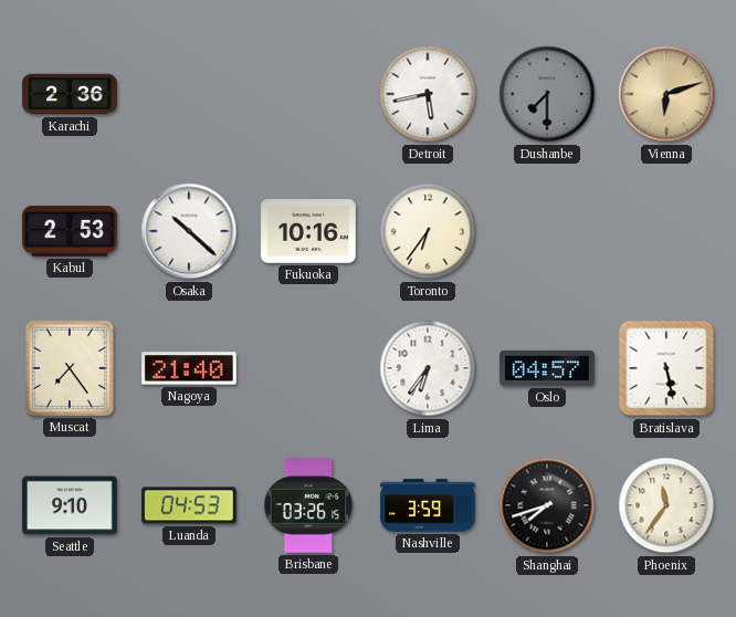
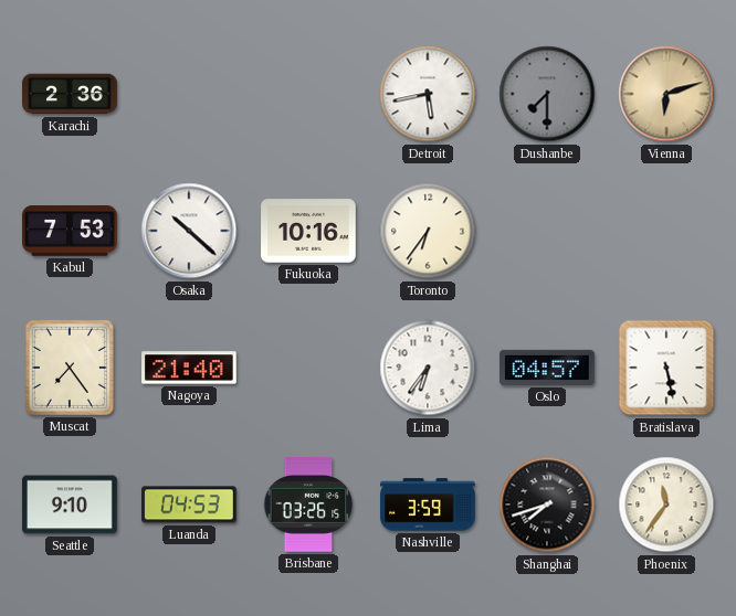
Kabul: 2:53 -> 7:53
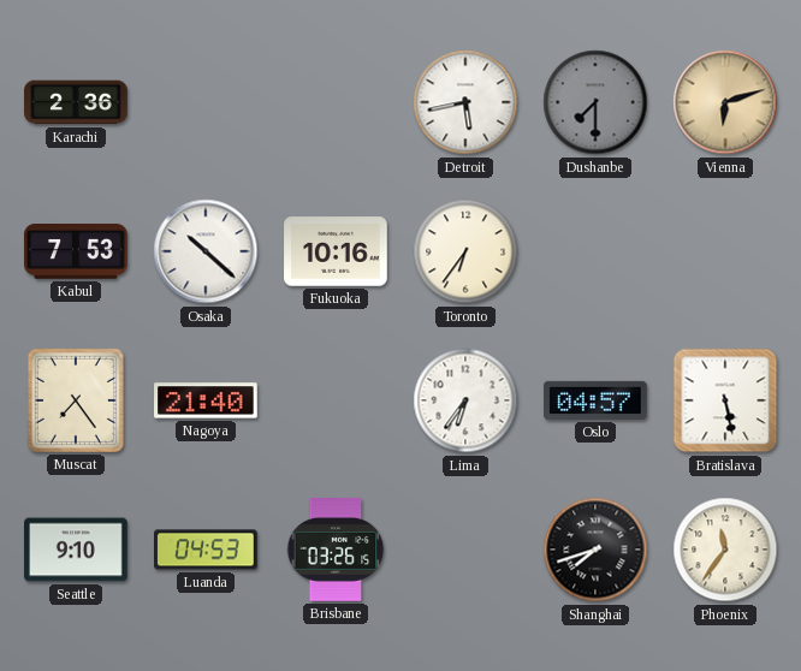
Nashville: 3:59 -> none
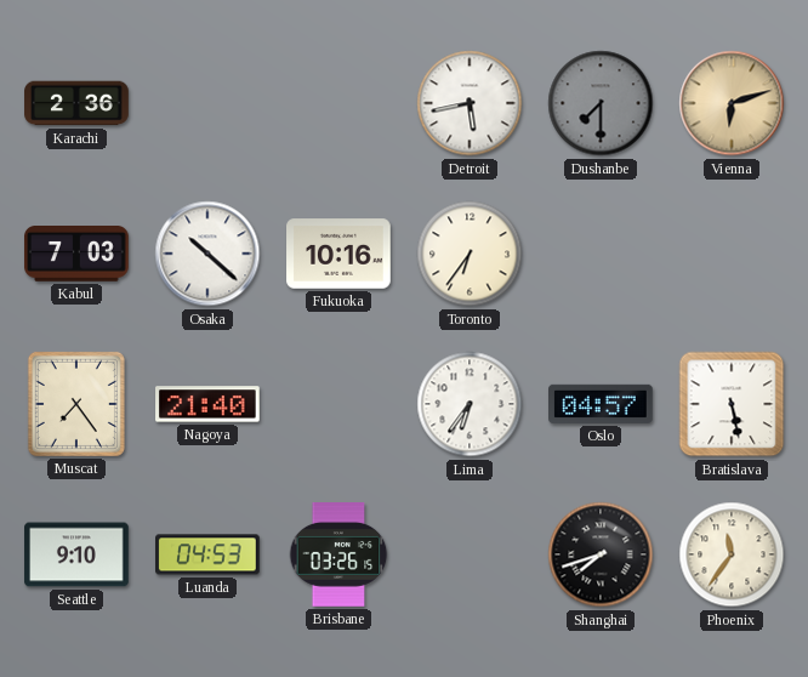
Kabul: 7:53 -> 7:03
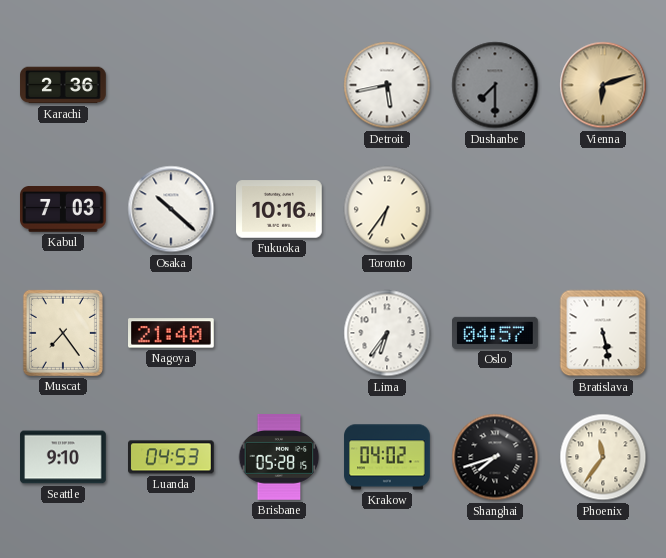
Brisbane: 03:26 -> 05:28
Krakow: none -> 04:02
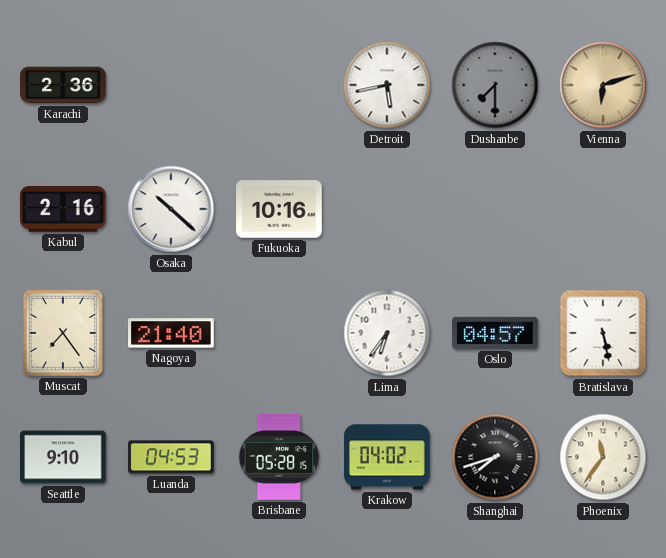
Kabul: 7:03 -> 2:16
Toronto: 6:36 -> none
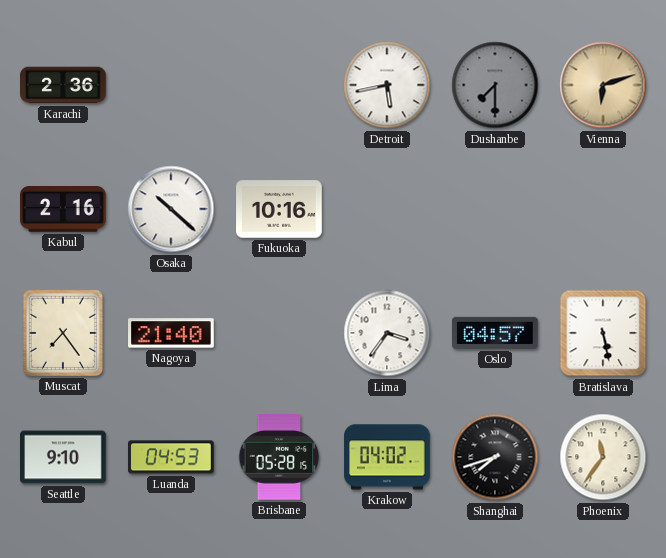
Lima: 6:36 -> 3:36
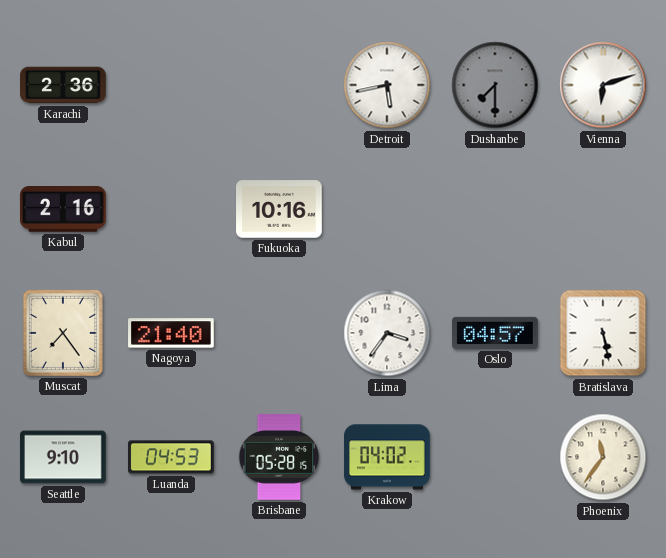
Vienna dial: champagne -> white
Osaka: 10:22 -> none
Shanghai: 7:42 -> none
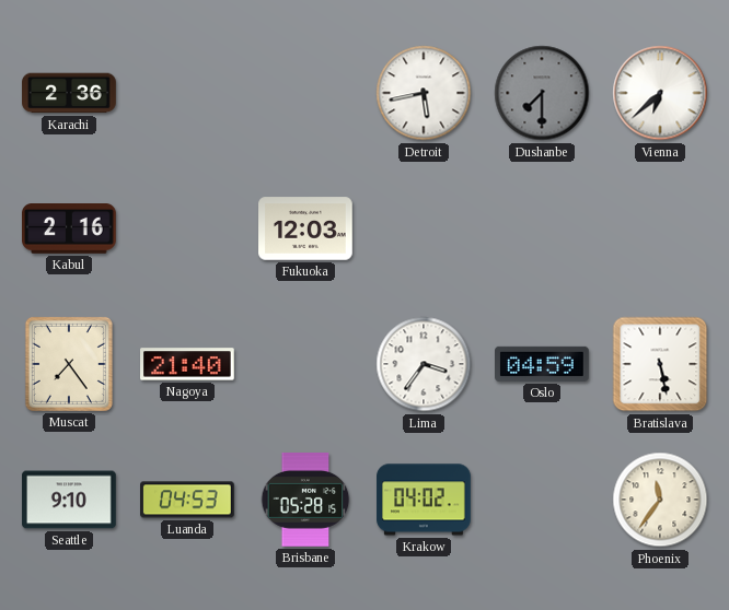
Vienna: 6:12 -> 6:38
Fukuoka: 10:16 -> 12:03
Oslo: 04:57 -> 04:59
